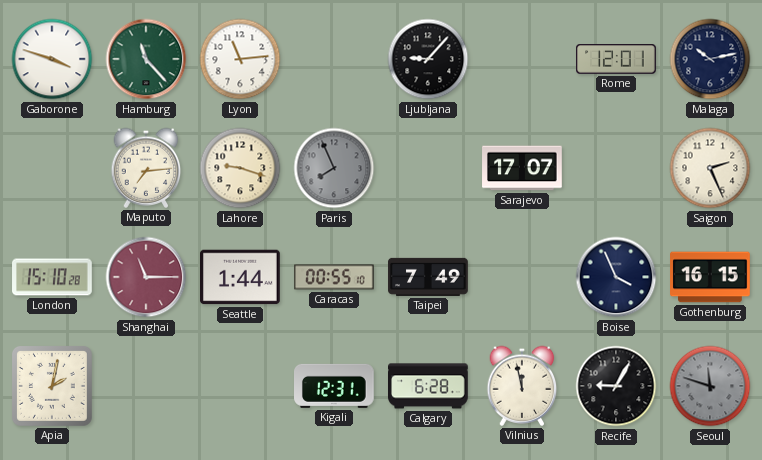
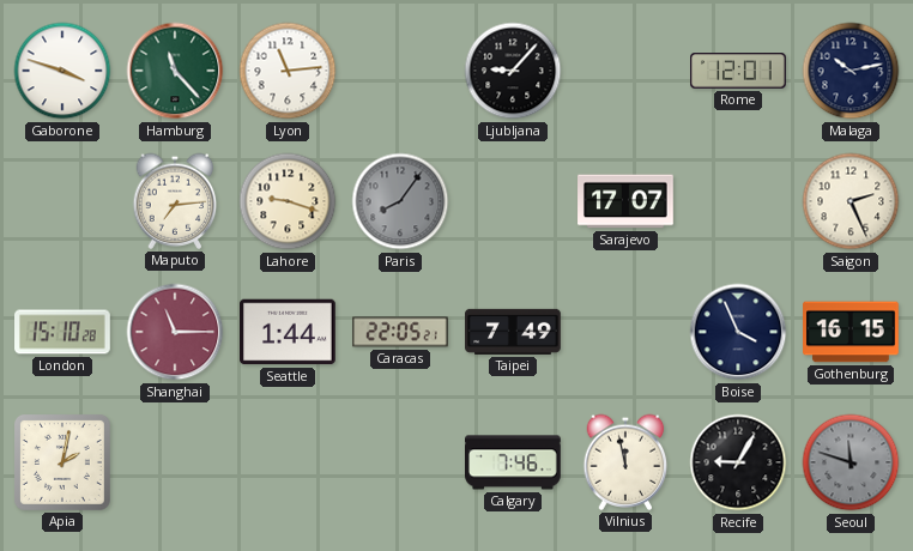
Paris: 7:56 -> 8:06
Caracas: 00:55 -> 22:05
Kigali: 12:31 -> none
Calgary: 6:28 -> 7:46
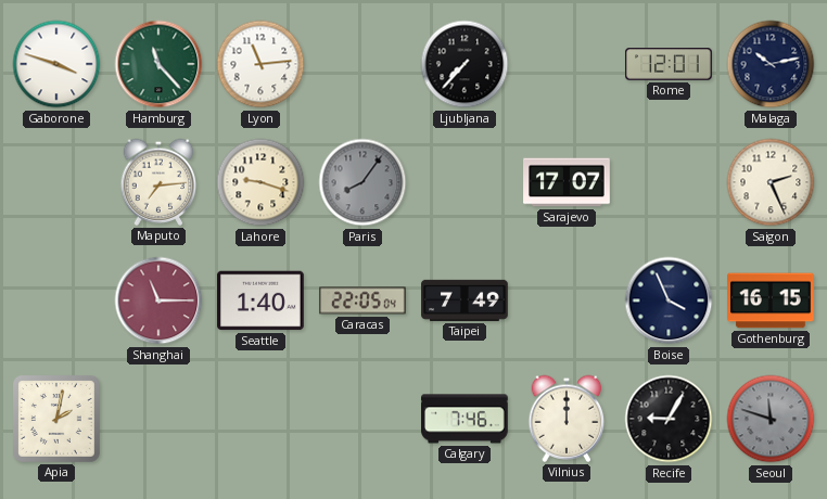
Ljubljana: 9:07 -> 7:37
London: 15:10 -> none
Seattle: 1:44 -> 1:40
Caracas: 22:05:21 -> 22:05:04
Vilnius: 11:58 -> 12:00
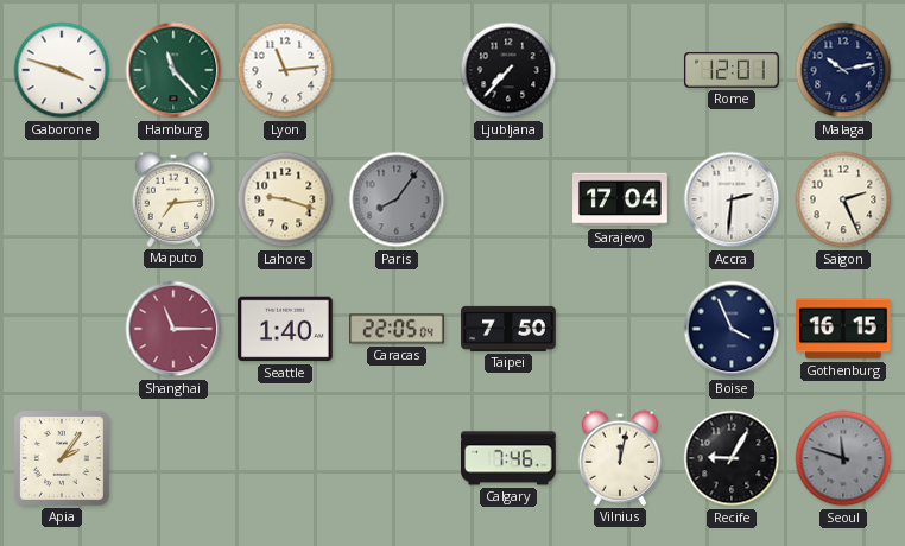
Sarajevo: 17:07 -> 17:04
Accra: none -> 2:31
Taipei: 7:49 -> 7:50
Apia: 2:02 -> 2:06
Vilnius: 12:00 -> 12:02
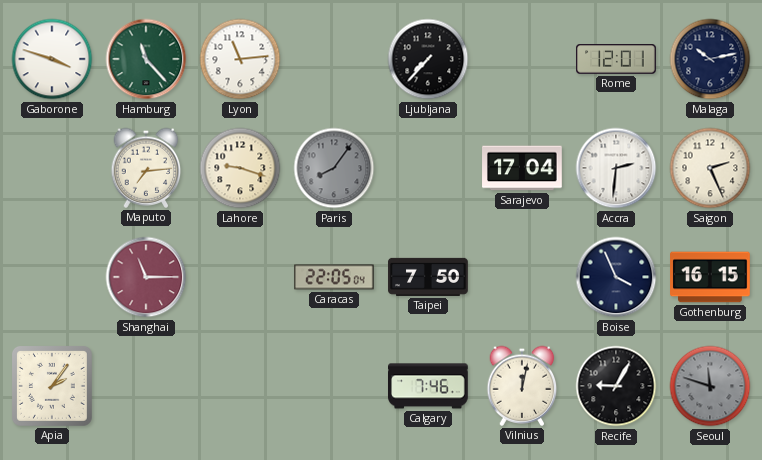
Seattle: 1:40 -> none
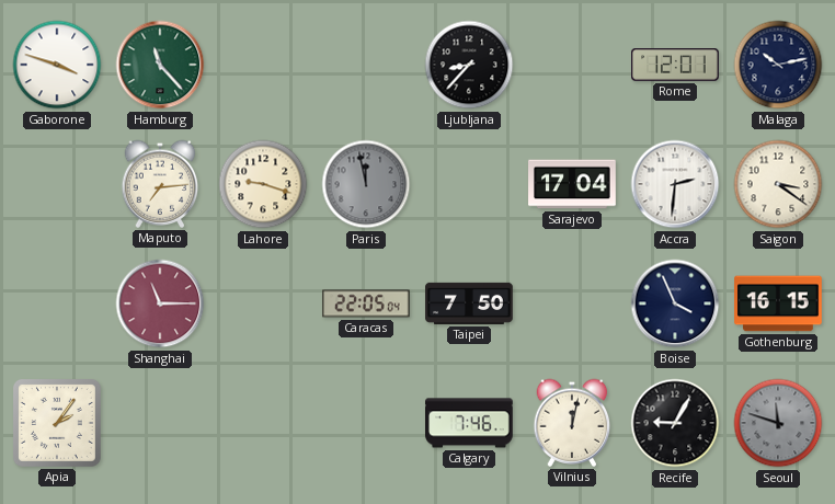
Lyon: 11:14 -> none
Ljubljana: 7:37 -> 8:37
Paris: 8:06 -> 11:58
Saigon: 2:26 -> 3:21
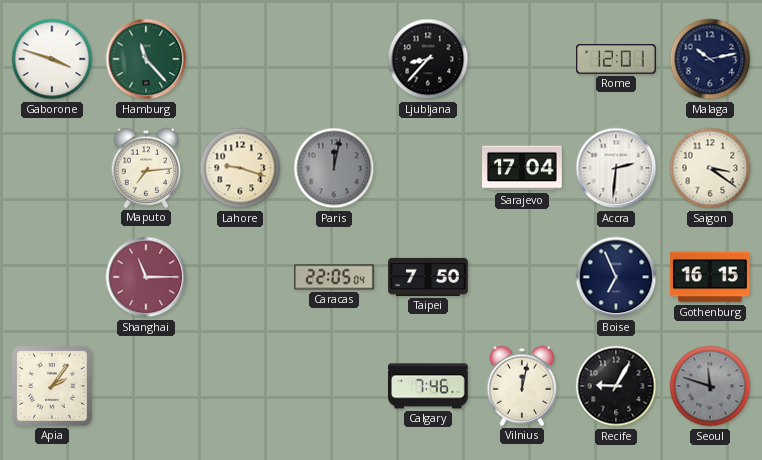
Paris: 11:58 -> 12:02
Boise: 3:56 -> 6:56
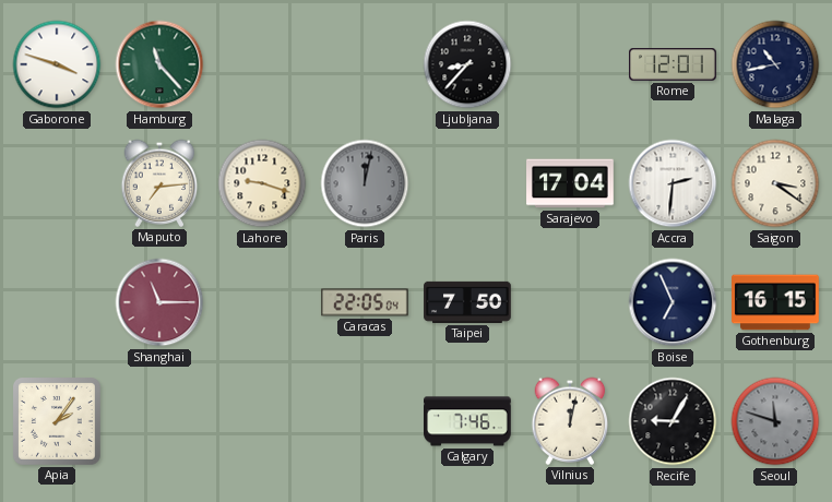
Malaga: 10:13 -> 10:43
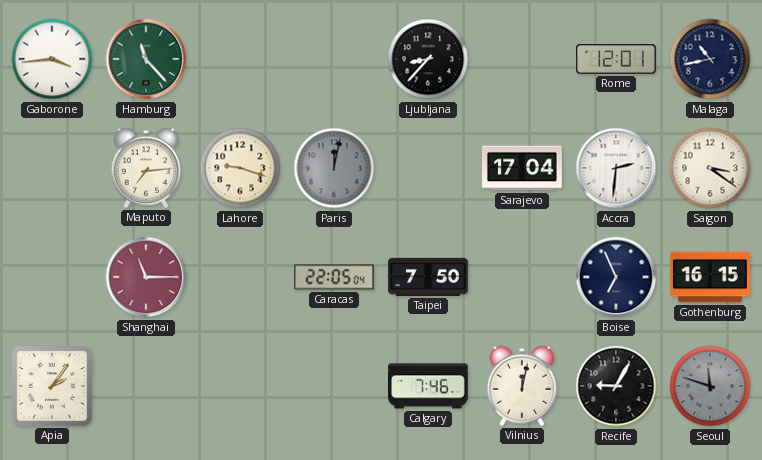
Gaborone: 3:48 -> 3:44
